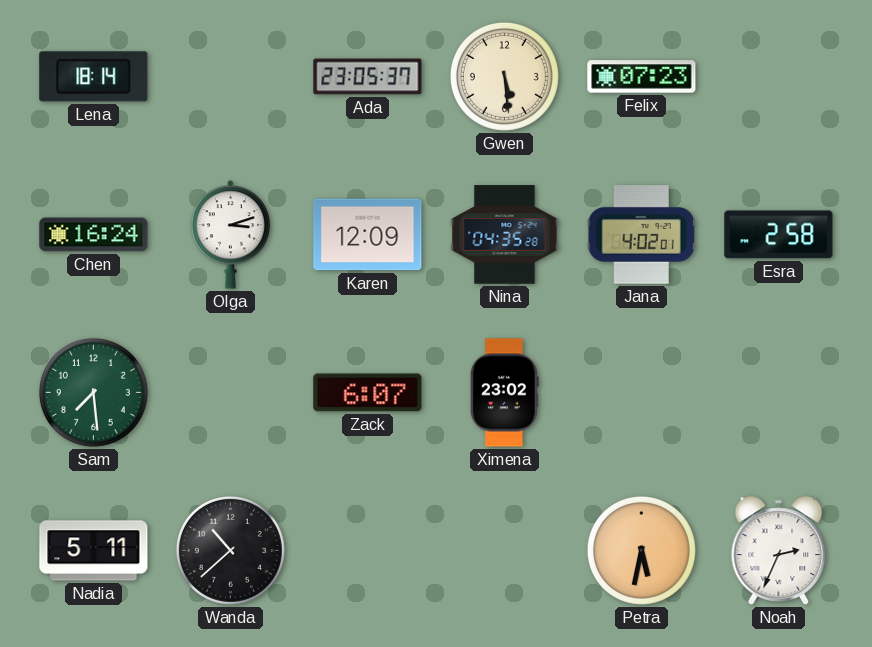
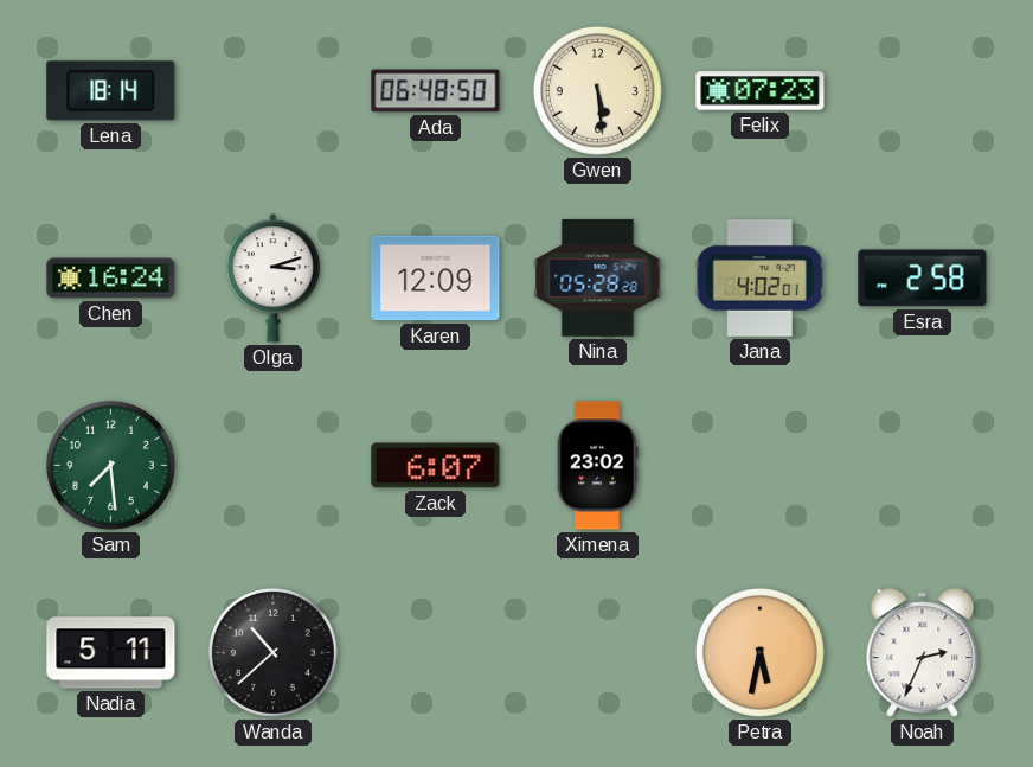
Ada: 23:05 -> 06:48
Nina: 04:35 -> 05:28
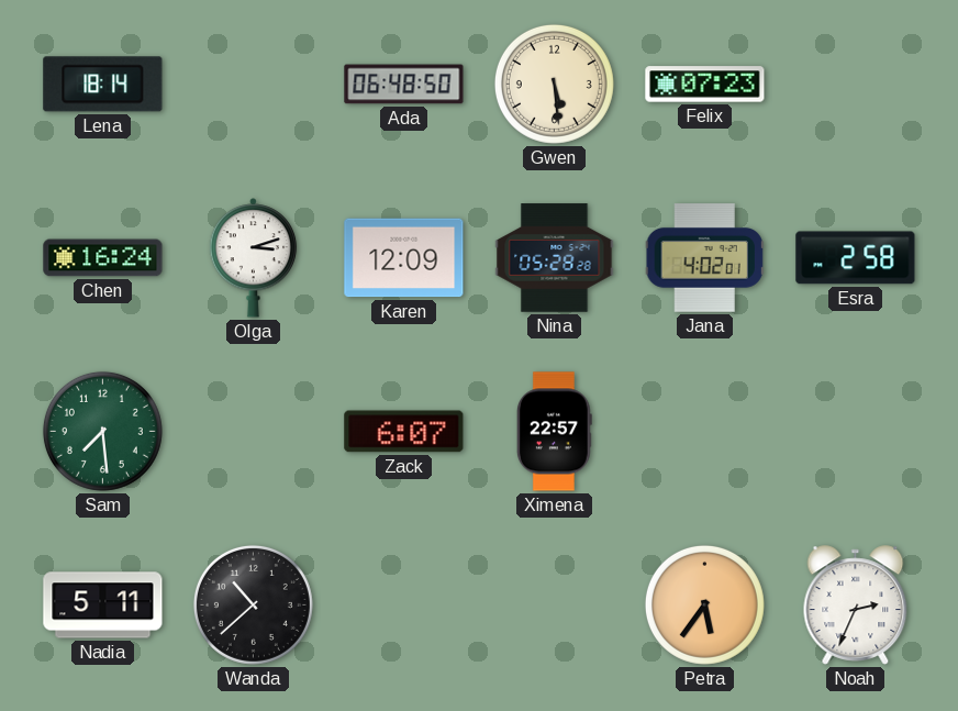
Ximena: 23:02 -> 22:57
Petra: 5:32 -> 5:36
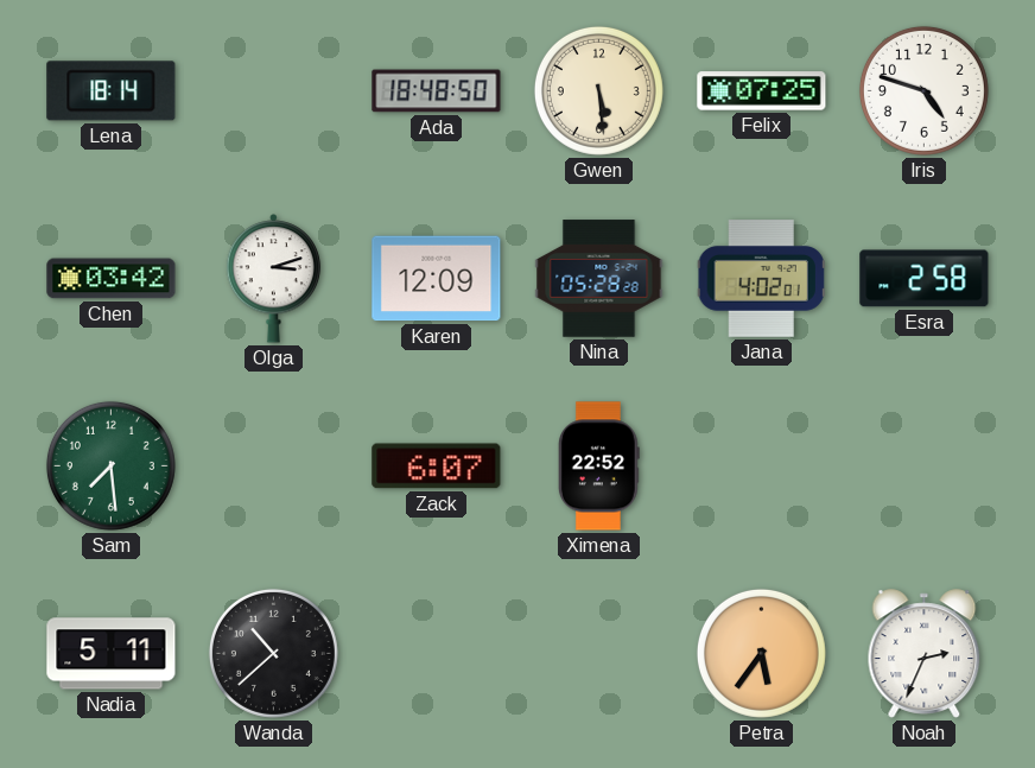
Ada: 06:48 -> 18:48
Felix: 07:23 -> 07:25
Iris: none -> 4:48
Chen: 16:24 -> 03:42
Ximena: 22:57 -> 22:52
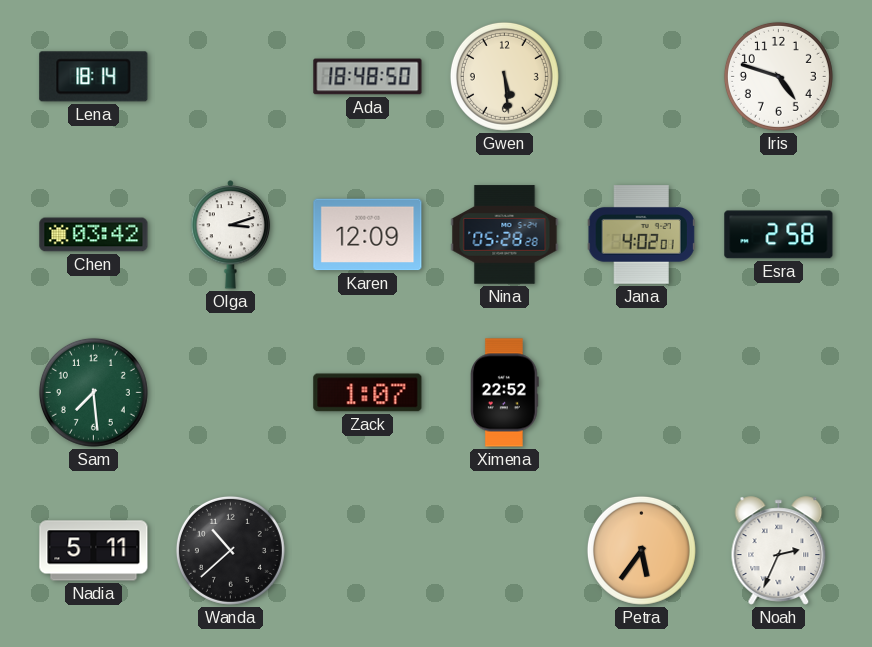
Felix: 07:25 -> none
Zack: 6:07 -> 1:07
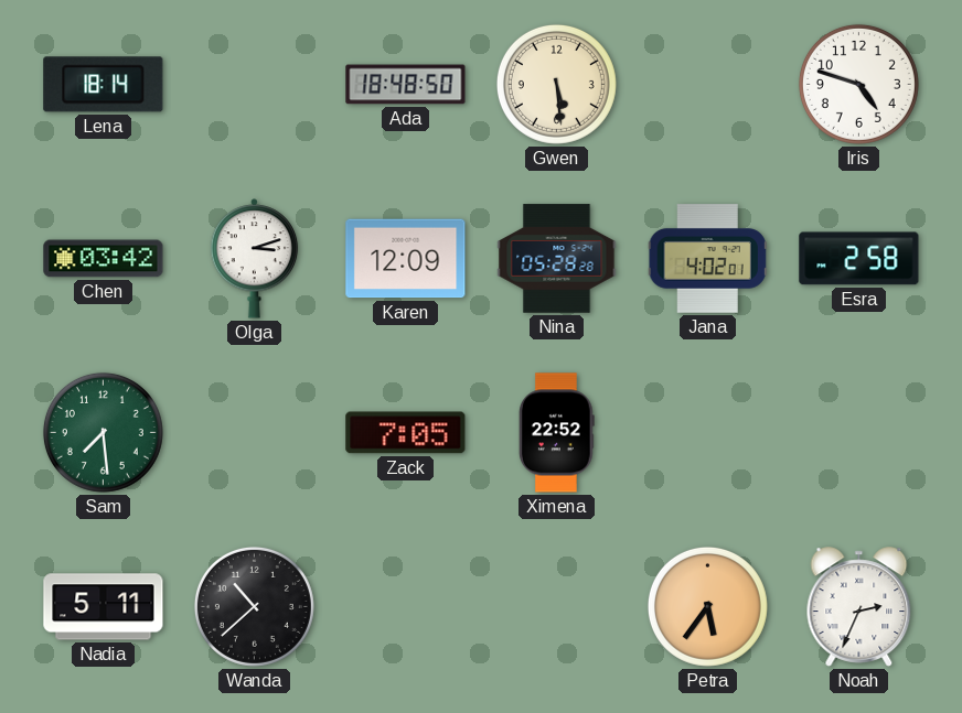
Zack: 1:07 -> 7:05
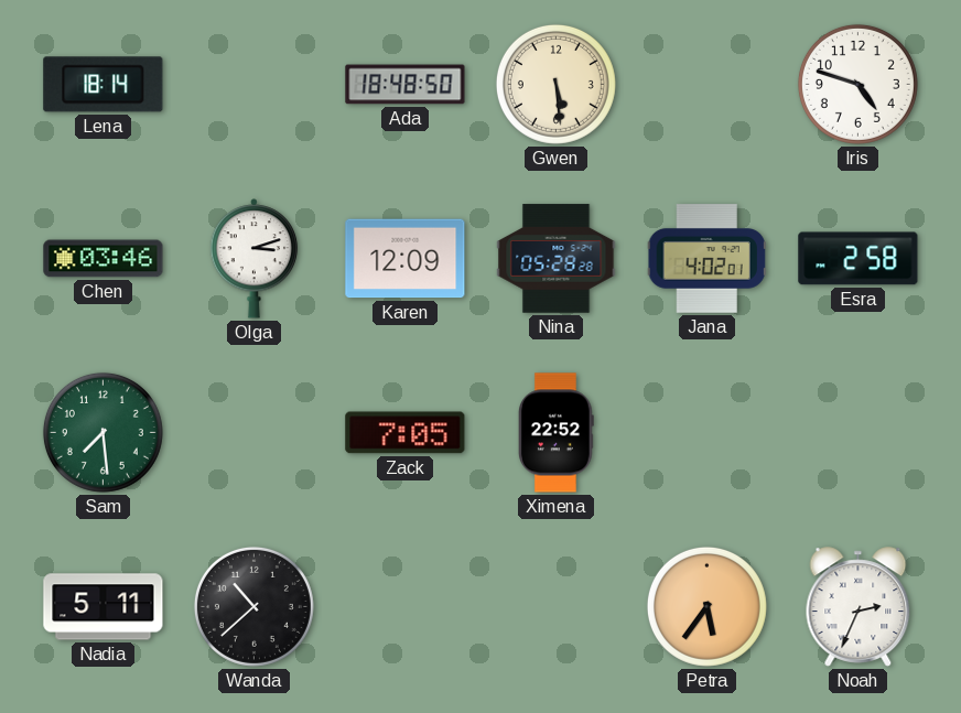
Chen: 03:42 -> 03:46
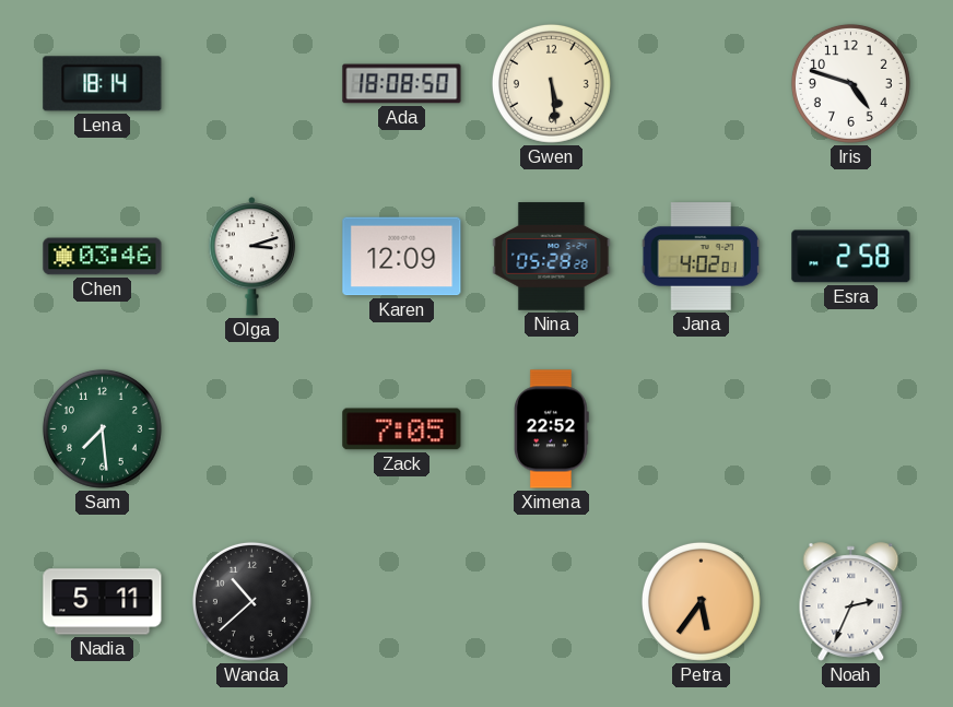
Ada: 18:48 -> 18:08
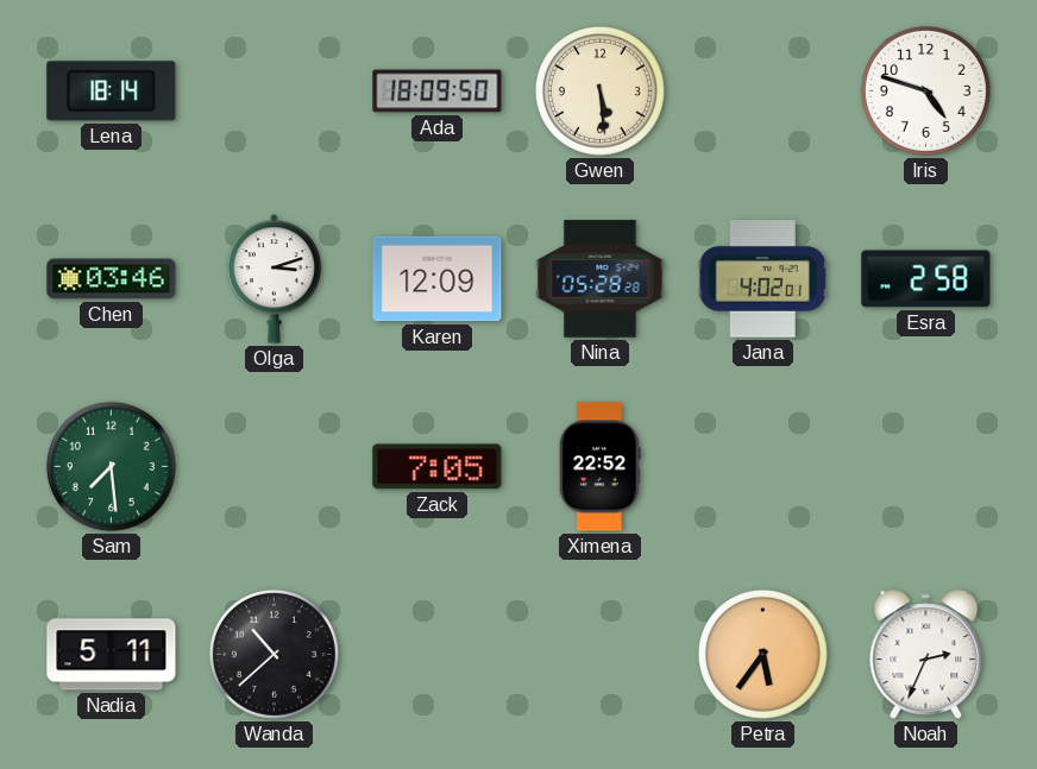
Ada: 18:08 -> 18:09
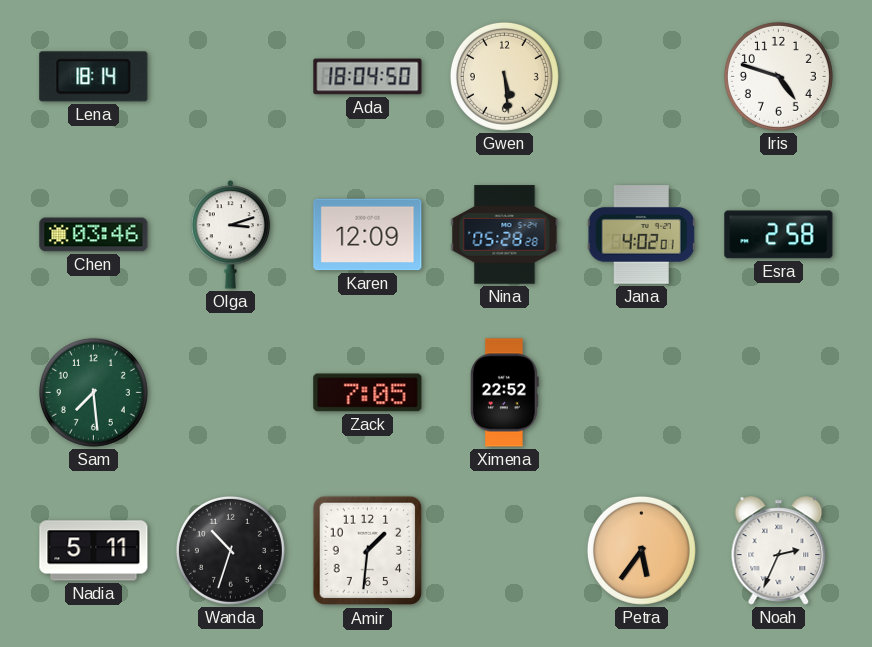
Ada: 18:09 -> 18:04
Wanda: 10:38 -> 10:33
Amir: none -> 1:31
